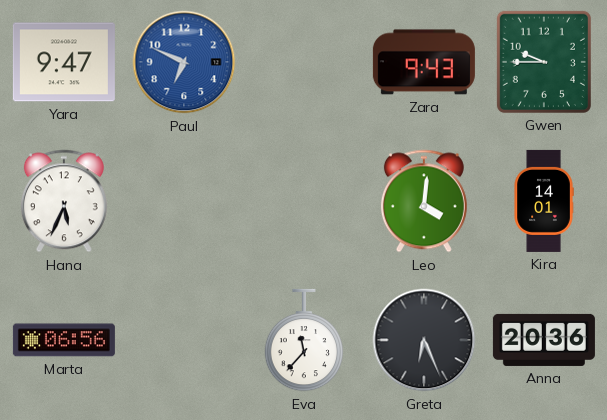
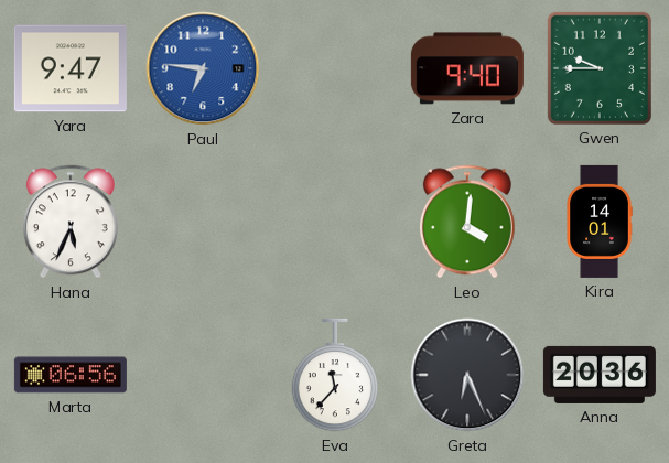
Paul: 6:49 -> 6:46
Zara: 9:43 -> 9:40
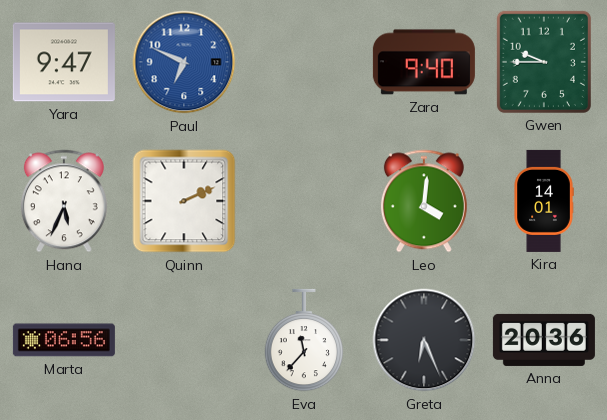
Paul: 6:46 -> 6:49
Quinn: none -> 2:11
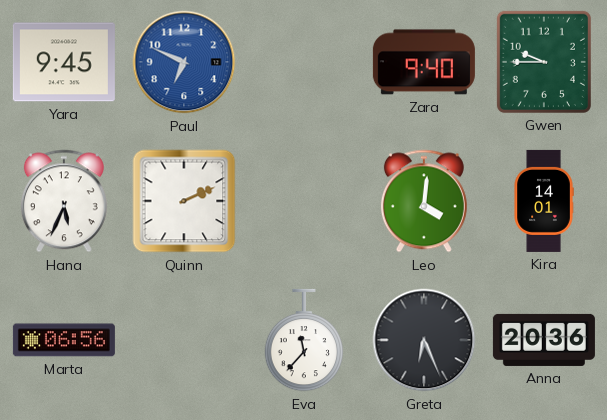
Yara: 9:47 -> 9:45
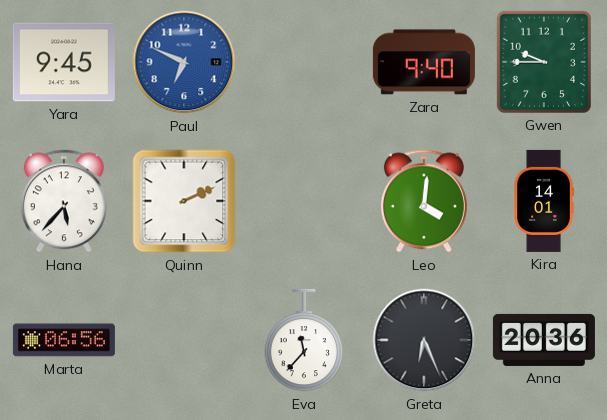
Hana: 5:34 -> 5:37
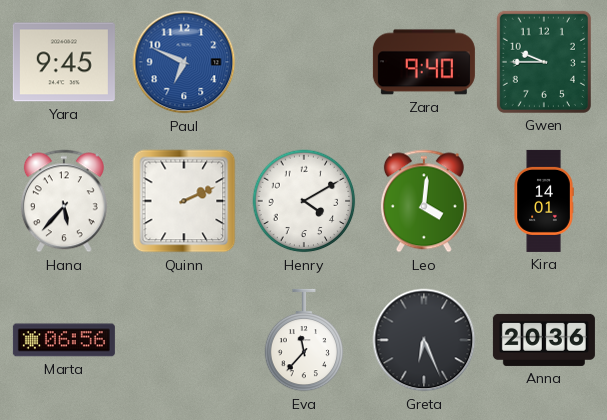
Henry: none -> 4:10
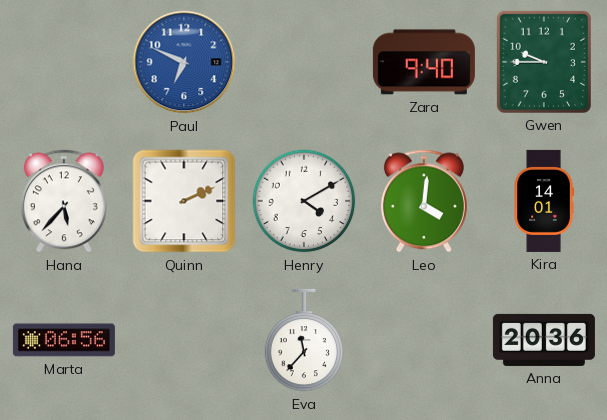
Yara: 9:45 -> none
Greta: 6:26 -> none
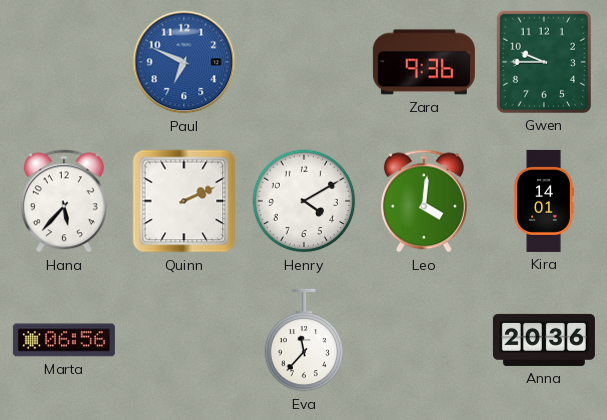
Zara: 9:40 -> 9:36
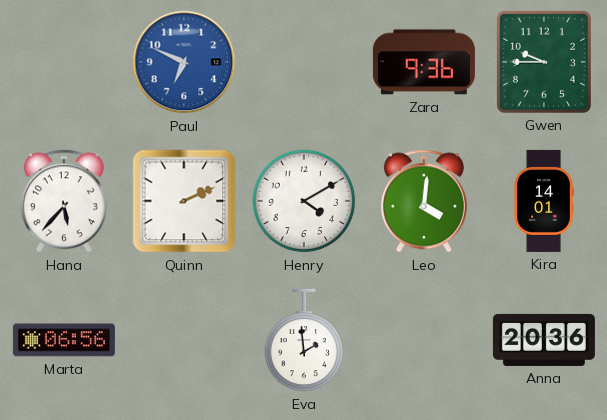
Eva: 11:37 -> 1:59
